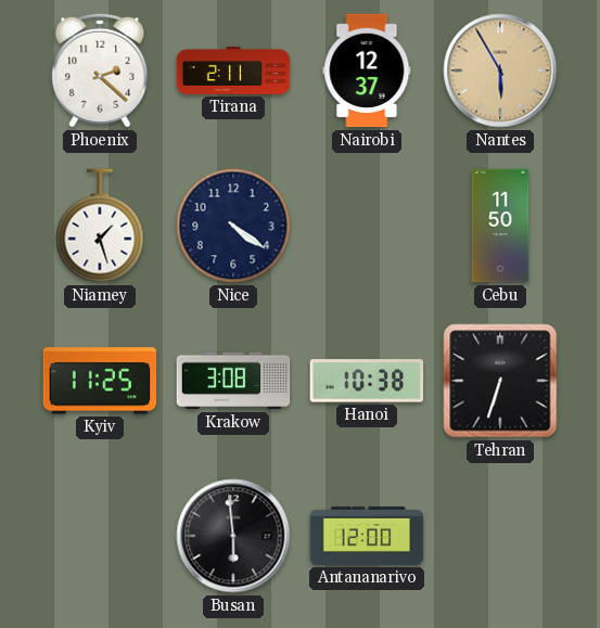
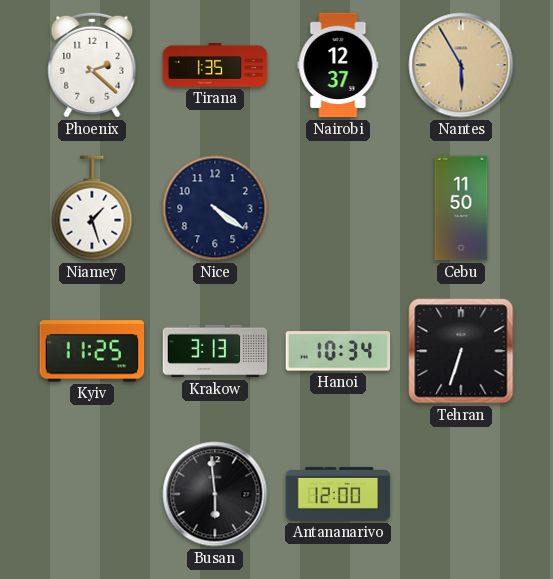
Tirana: 2:11 -> 1:35
Krakow: 3:08 -> 3:13
Hanoi: 10:38 -> 10:34
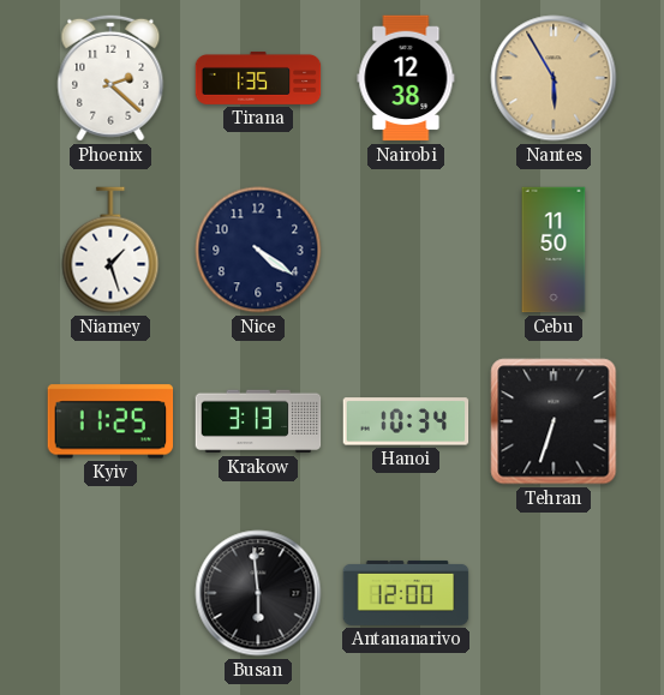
Nairobi: 12:37 -> 12:38
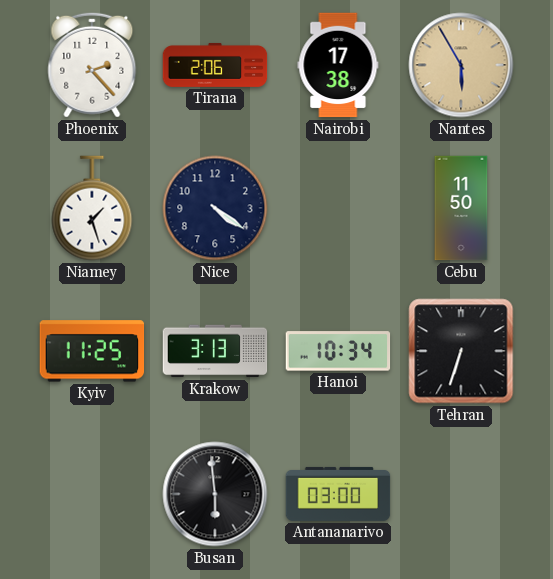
Phoenix: 2:22 -> 2:23
Tirana: 1:35 -> 2:06
Nairobi: 12:38 -> 17:38
Antananarivo: 12:00 -> 03:00
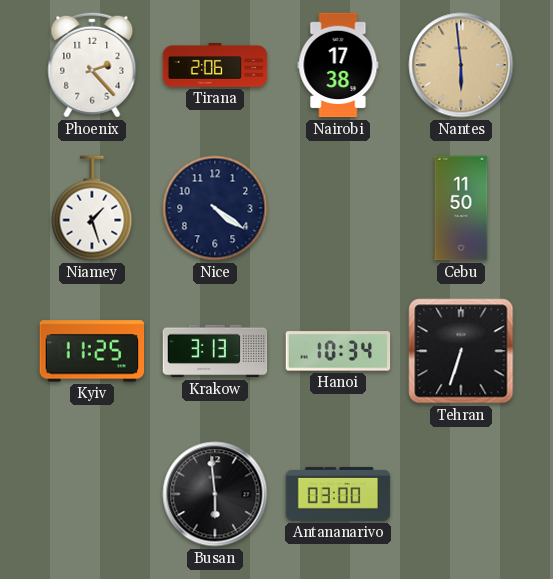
Nantes: 5:55 -> 5:59
